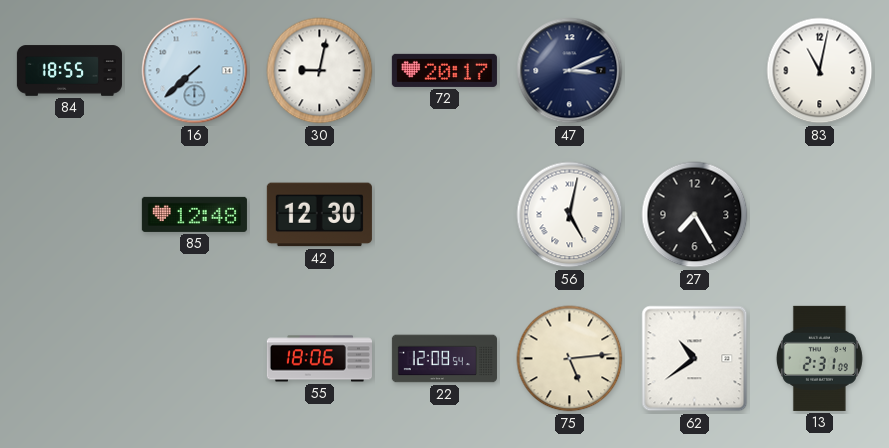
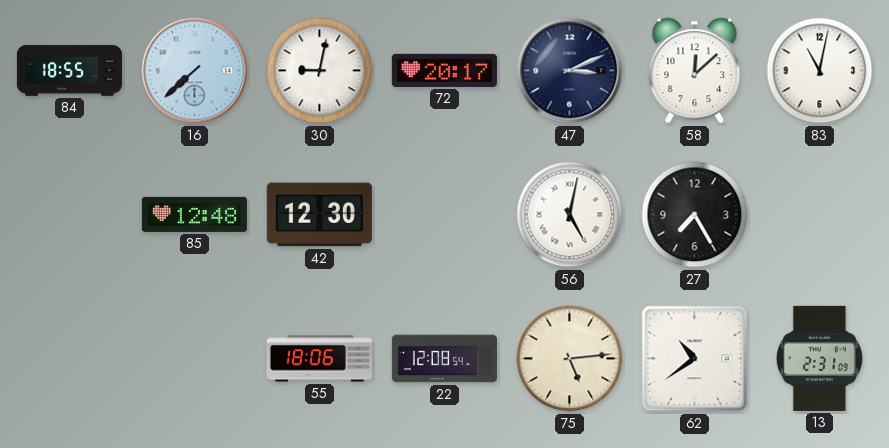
58: none -> 12:08
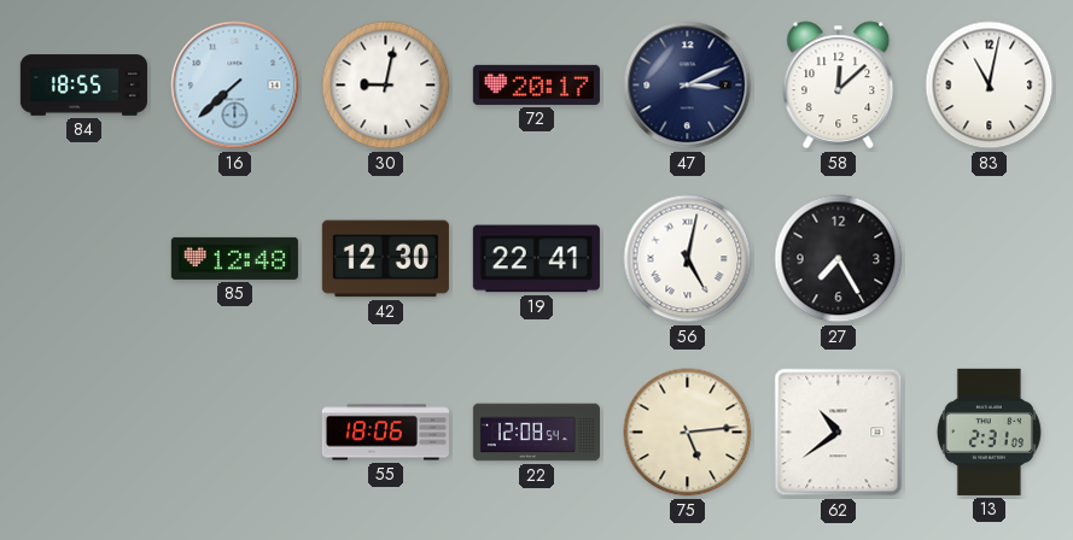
19: none -> 22:41
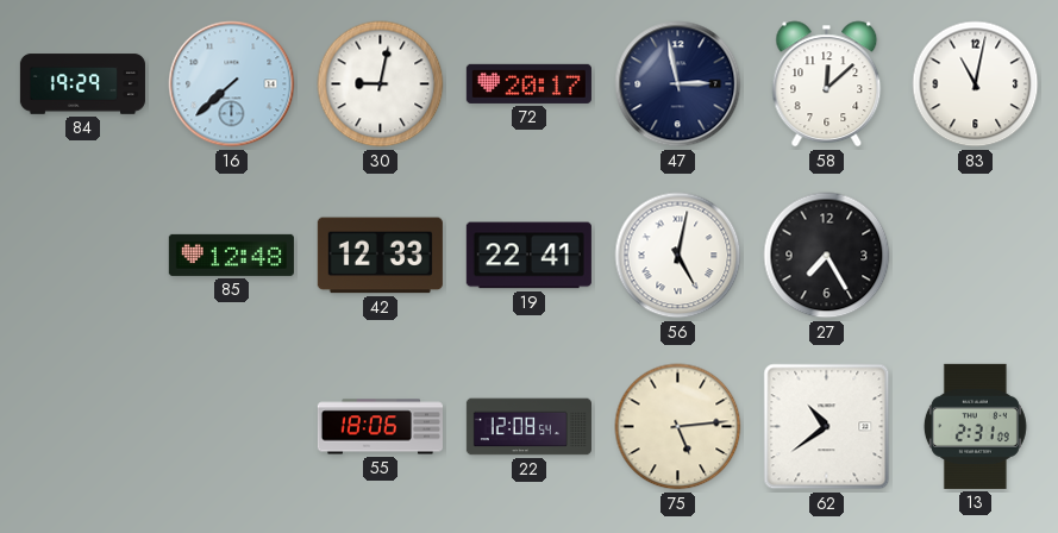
84: 18:55 -> 19:29
47: 3:11 -> 2:58
42: 12:30 -> 12:33
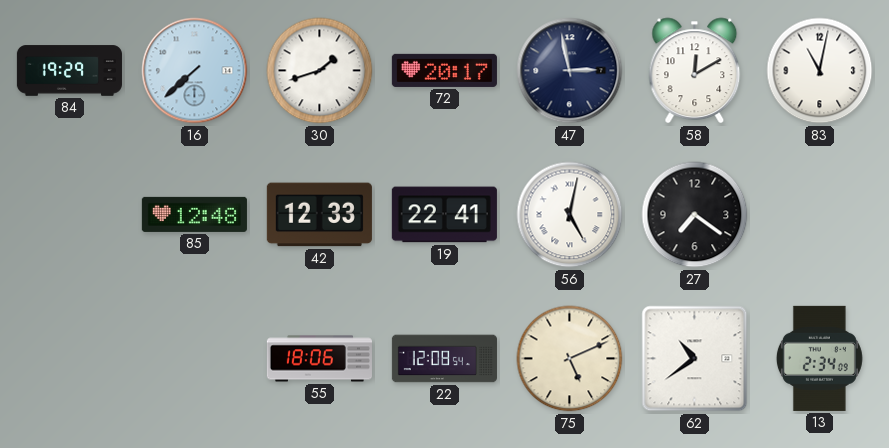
30: 9:02 -> 1:42
58: 12:08 -> 12:10
27: 7:25 -> 7:21
75: 5:14 -> 5:11
13: 2:31 -> 2:34
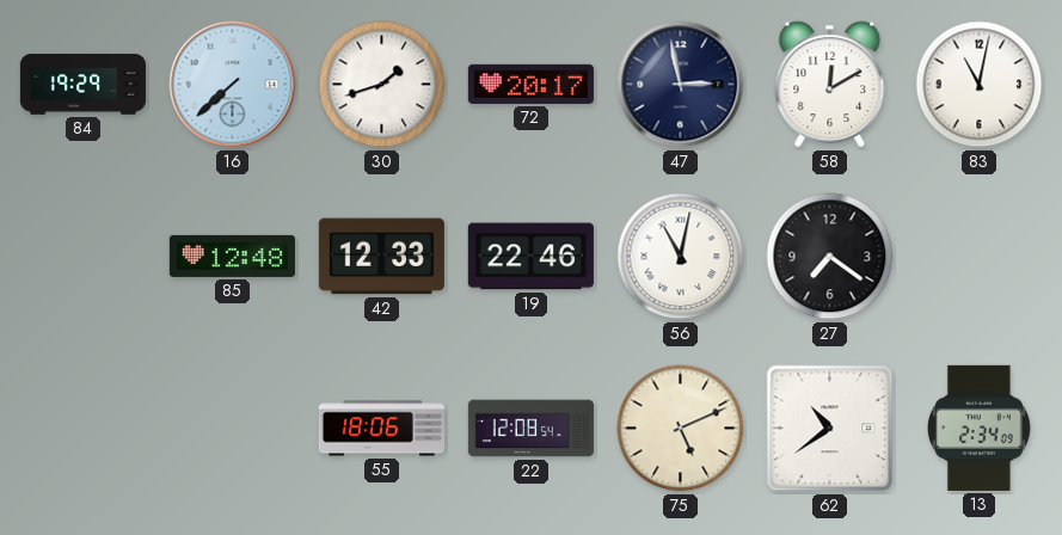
19: 22:41 -> 22:46
56: 5:02 -> 11:02
